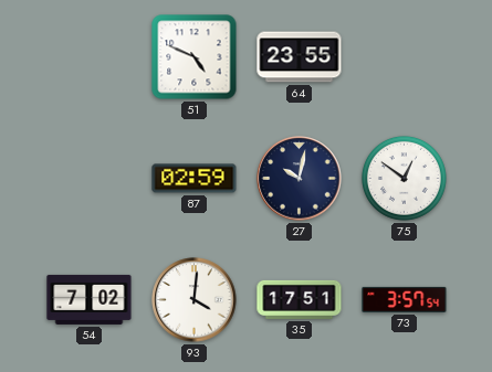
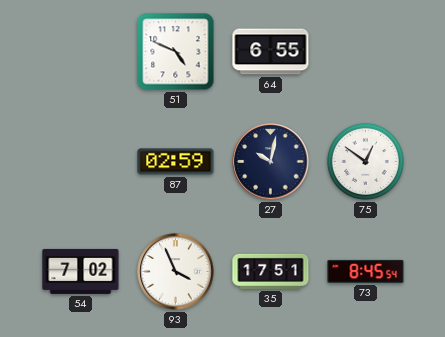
64: 23:55 -> 6:55
93: 4:01 -> 3:56
73: 3:57 -> 8:45
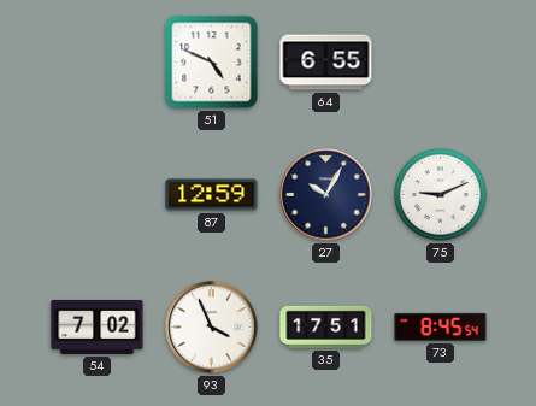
87: 02:59 -> 12:59
27: 10:02 -> 10:05
75: 12:51 -> 9:11
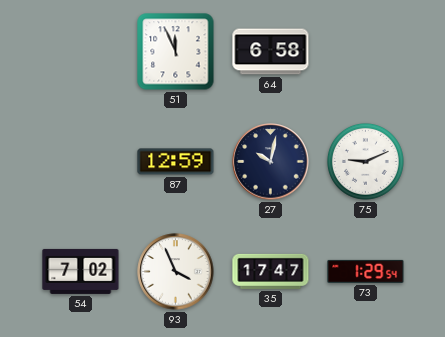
51: 4:49 -> 11:56
64: 6:55 -> 6:58
27: 10:05 -> 10:02
35: 17:51 -> 17:47
73: 8:45 -> 1:29
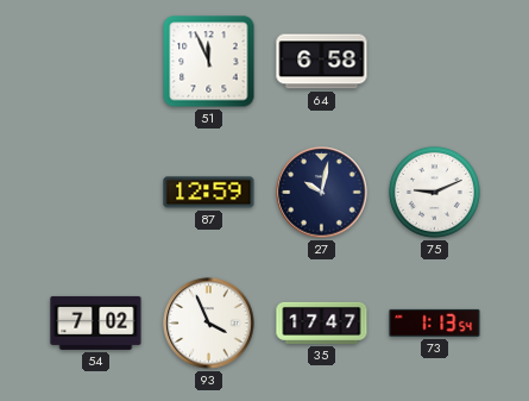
73: 1:29 -> 1:13
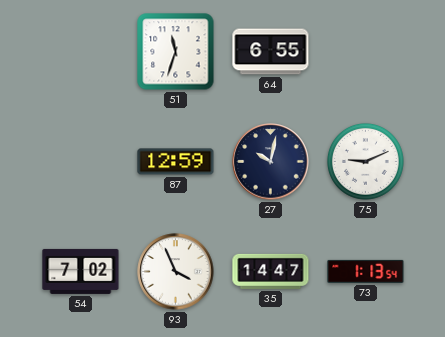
51: 11:56 -> 11:33
64: 6:58 -> 6:55
35: 17:47 -> 14:47
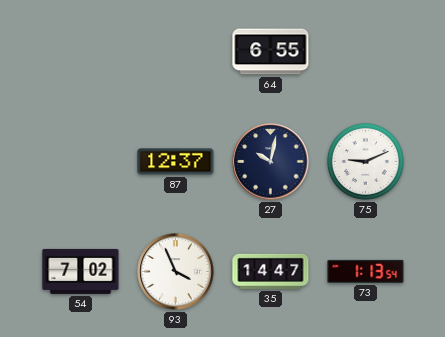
51: 11:33 -> none
87: 12:59 -> 12:37
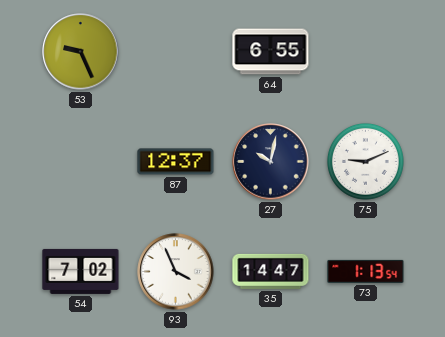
53: none -> 9:26
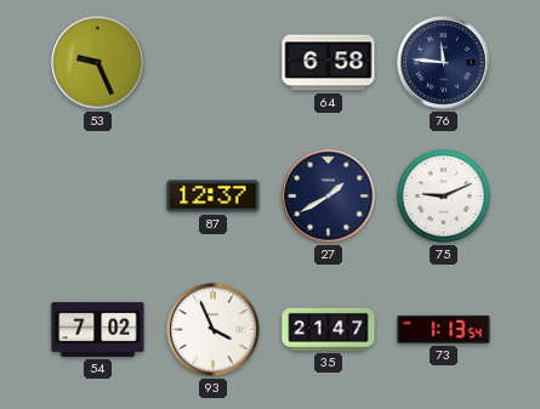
64: 6:55 -> 6:58
76: none -> 11:46
27: 10:02 -> 1:40
35: 14:47 -> 21:47
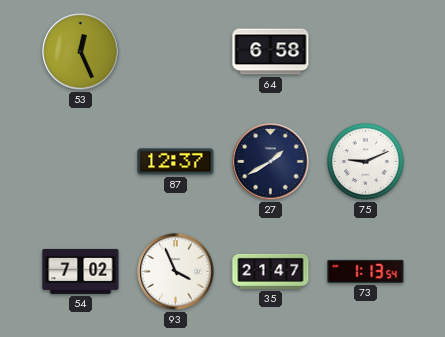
53: 9:26 -> 12:26
76: 11:46 -> none
